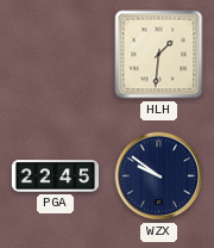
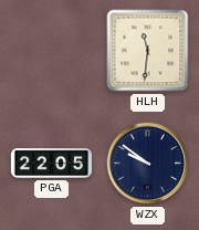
HLH: 1:31 -> 11:31
PGA: 22:45 -> 22:05
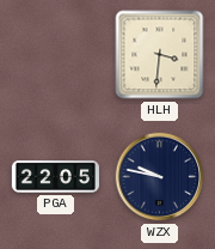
HLH: 11:31 -> 3:31
WZX: 9:51 -> 9:47
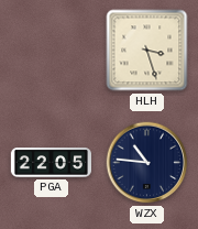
HLH: 3:31 -> 3:27
WZX: 9:47 -> 10:46
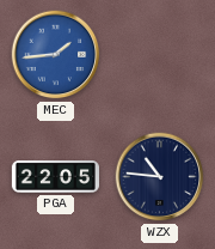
MEC: none -> 1:44
HLH: 3:27 -> none
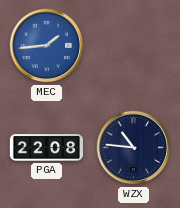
PGA: 22:05 -> 22:08
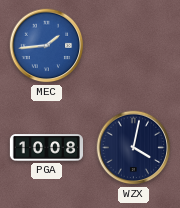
PGA: 22:08 -> 10:08
WZX: 10:46 -> 4:02
